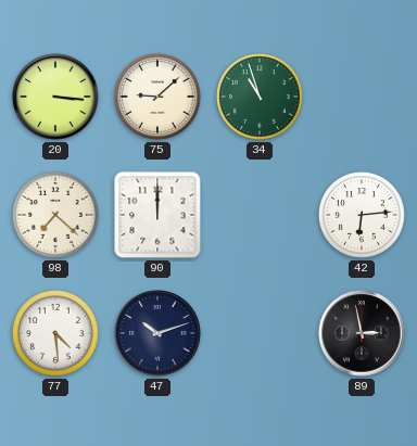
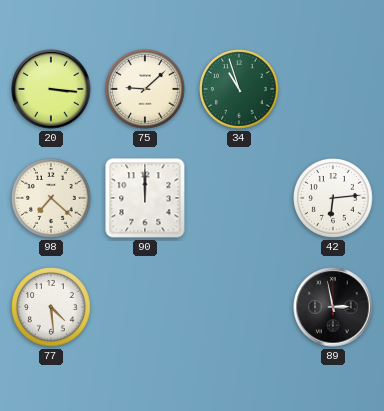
47: 10:12 -> none
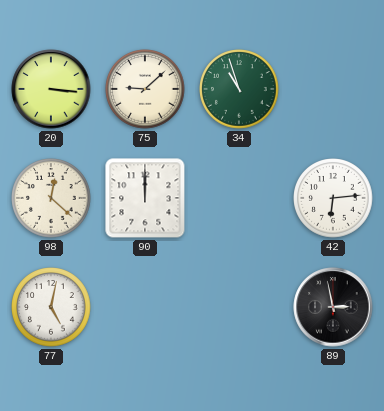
98: 7:22 -> 12:22
77: 4:29 -> 5:02
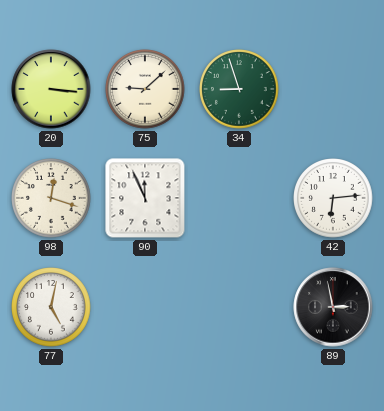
34: 10:57 -> 8:57
98: 12:22 -> 12:18
90: 12:00 -> 11:56
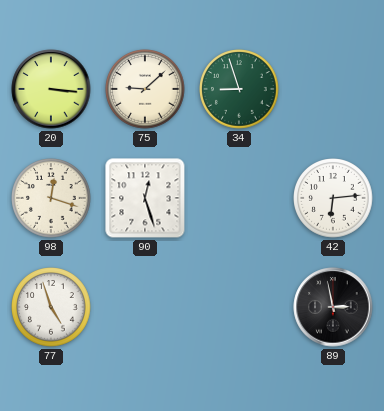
90: 11:56 -> 12:27
77: 5:02 -> 4:57
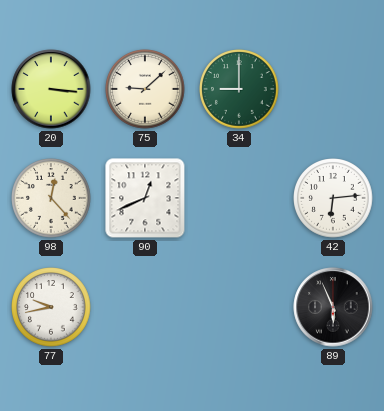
34: 8:57 -> 9:00
98: 12:18 -> 12:23
90: 12:27 -> 12:41
77: 4:57 -> 9:43
89: 2:58 -> 5:56
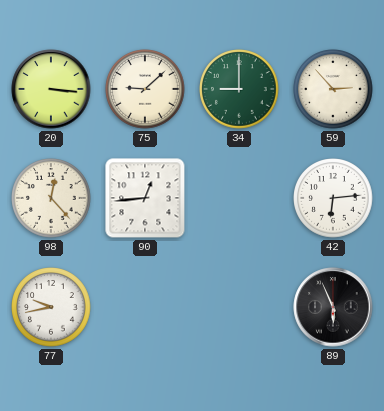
59: none -> 2:53
90: 12:41 -> 12:44
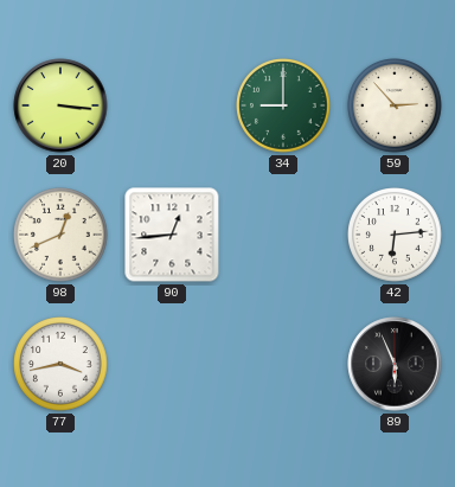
75: 9:08 -> none
98: 12:23 -> 12:41
77: 9:43 -> 3:43
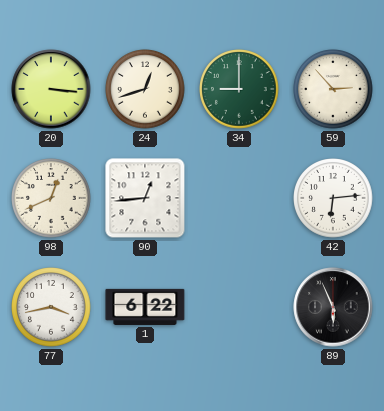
24: none -> 12:42
1: none -> 6:22
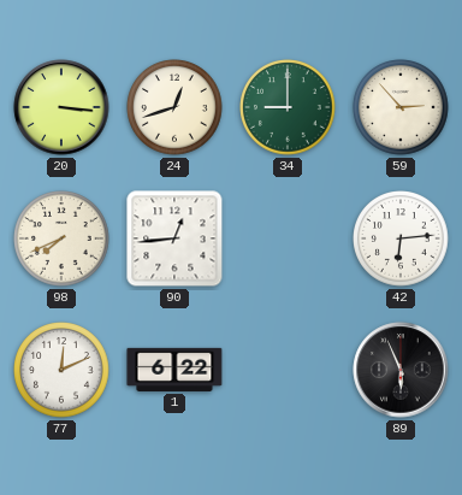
98: 12:41 -> 7:41
77: 3:43 -> 12:11
